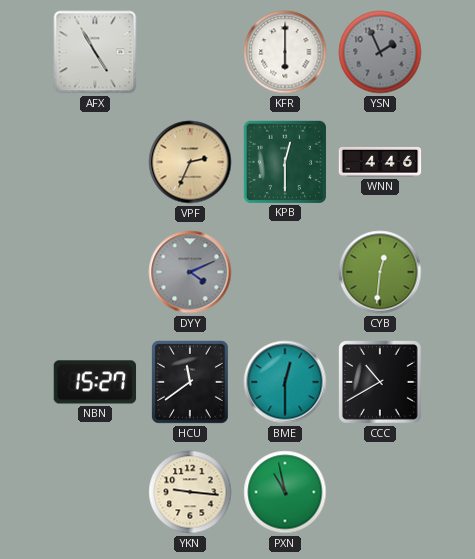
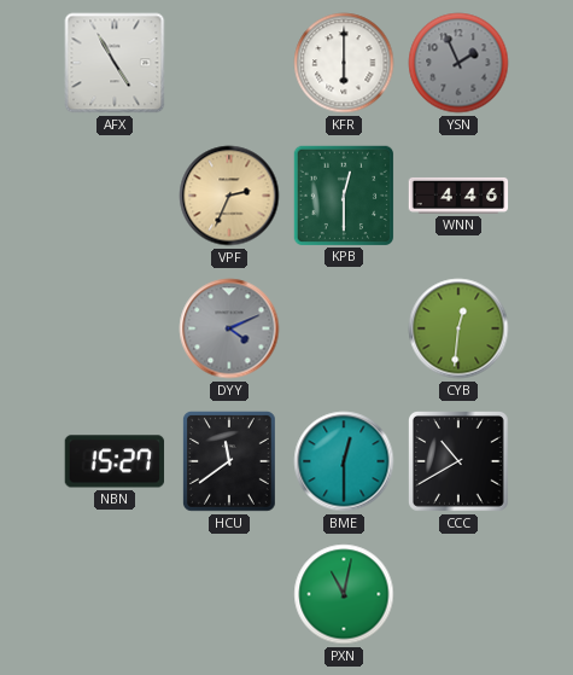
YKN: 9:16 -> none
PXN: 10:58 -> 11:02
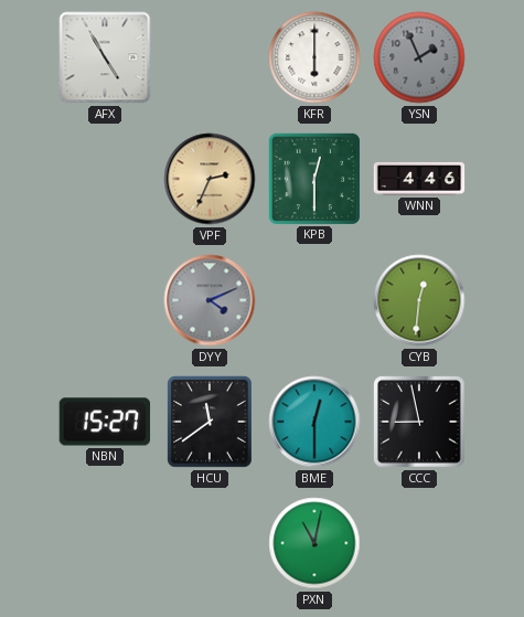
CCC: 10:40 -> 8:58
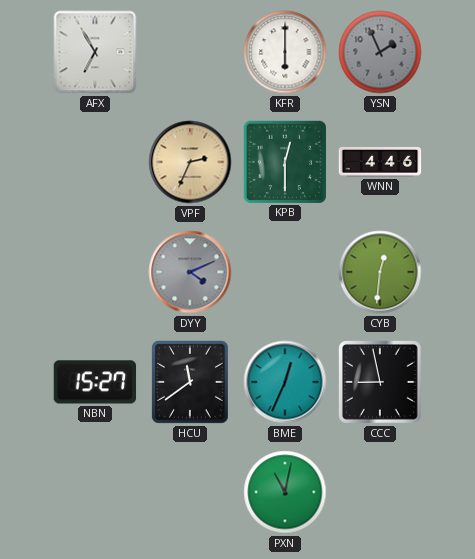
AFX: 4:55 -> 6:55
BME: 12:30 -> 12:34
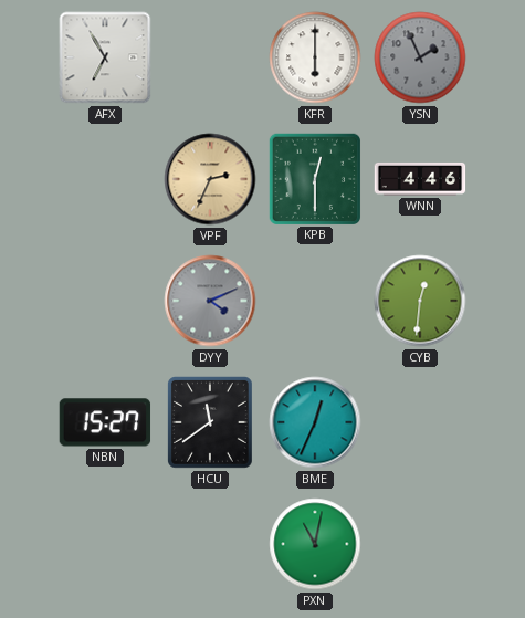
CCC: 8:58 -> none
